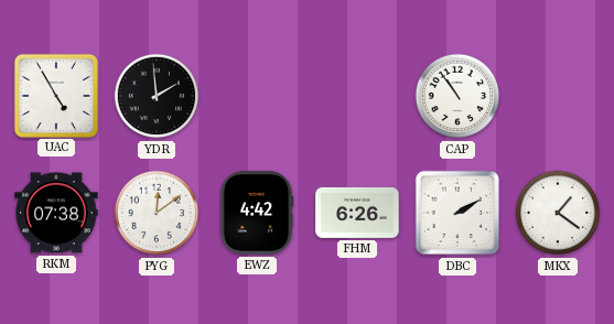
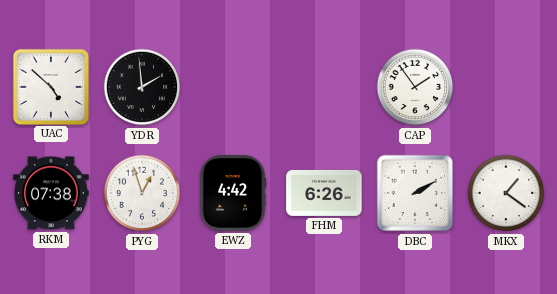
UAC: 4:55 -> 4:52
CAP: 10:54 -> 1:54
PYG: 12:09 -> 12:57
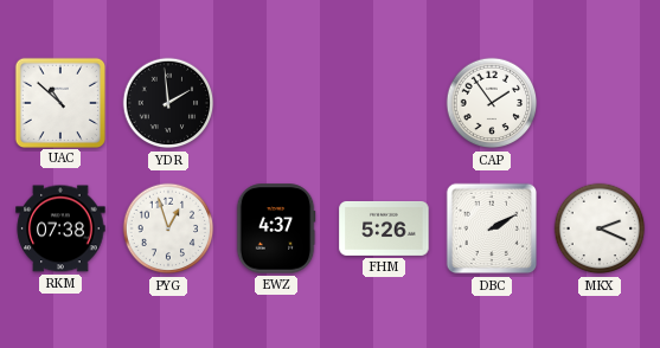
UAC: 4:52 -> 10:52
EWZ: 4:42 -> 4:37
FHM: 6:26 -> 5:26
MKX: 1:21 -> 2:19
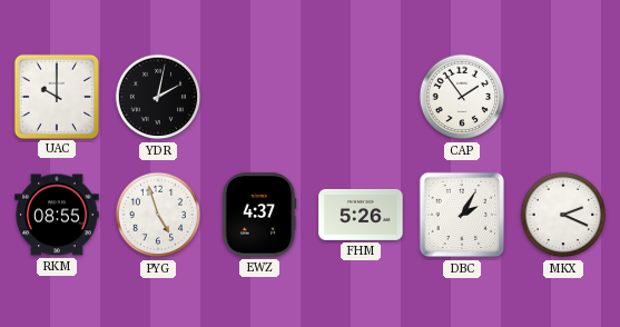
UAC: 10:52 -> 10:00
YDR: 1:59 -> 2:02
RKM: 07:38 -> 08:55
PYG: 12:57 -> 4:57
DBC: 2:10 -> 2:05
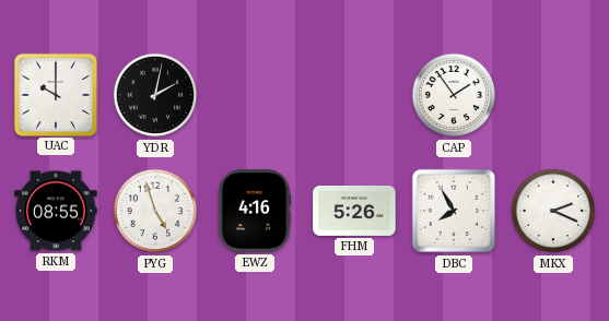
EWZ: 4:37 -> 4:16
DBC: 2:05 -> 7:55
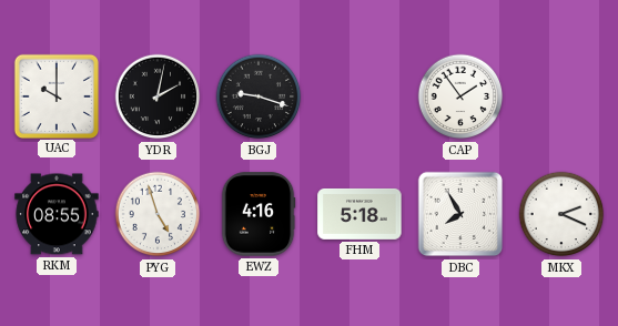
BGJ: none -> 9:18
FHM: 5:26 -> 5:18
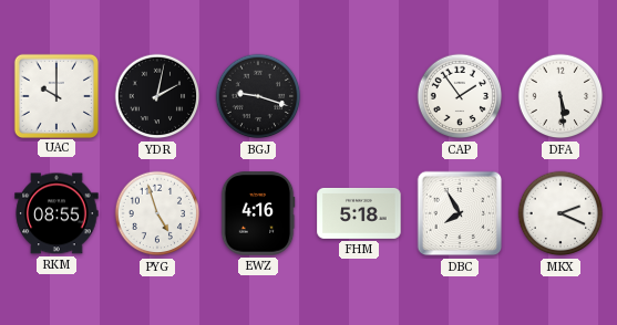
DFA: none -> 5:29
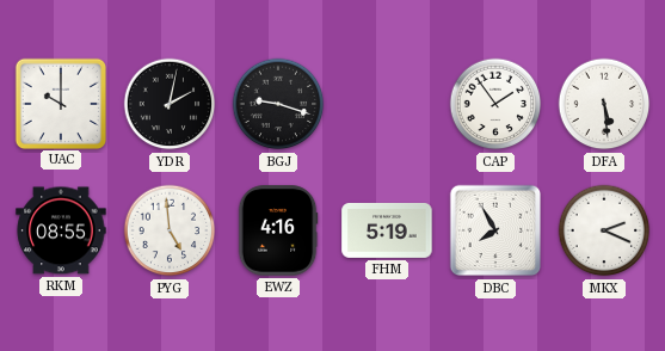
PYG: 4:57 -> 4:59
FHM: 5:18 -> 5:19
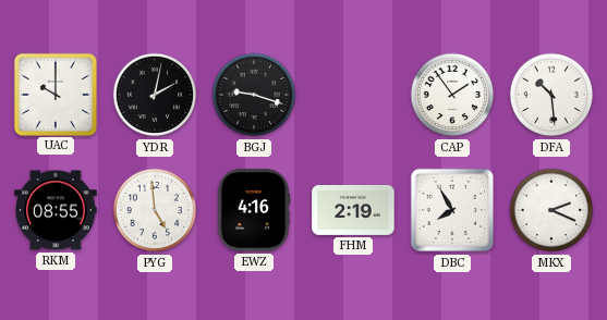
DFA: 5:29 -> 10:29
FHM: 5:19 -> 2:19
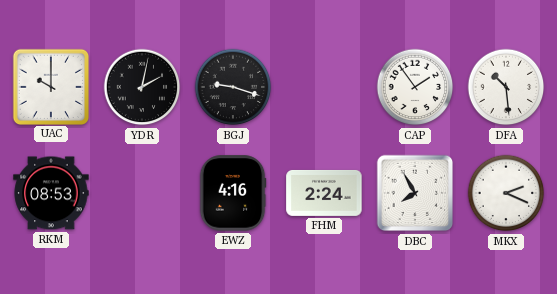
RKM: 08:55 -> 08:53
PYG: 4:59 -> none
FHM: 2:19 -> 2:24
